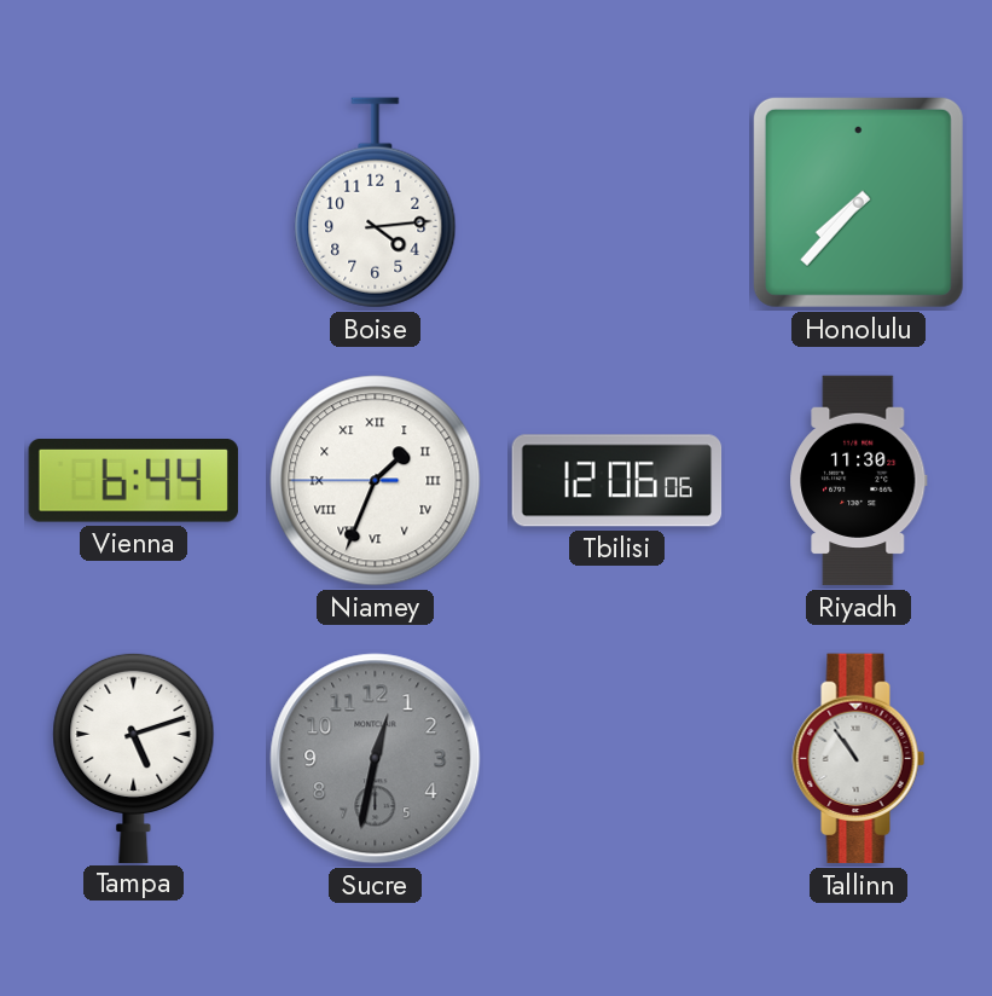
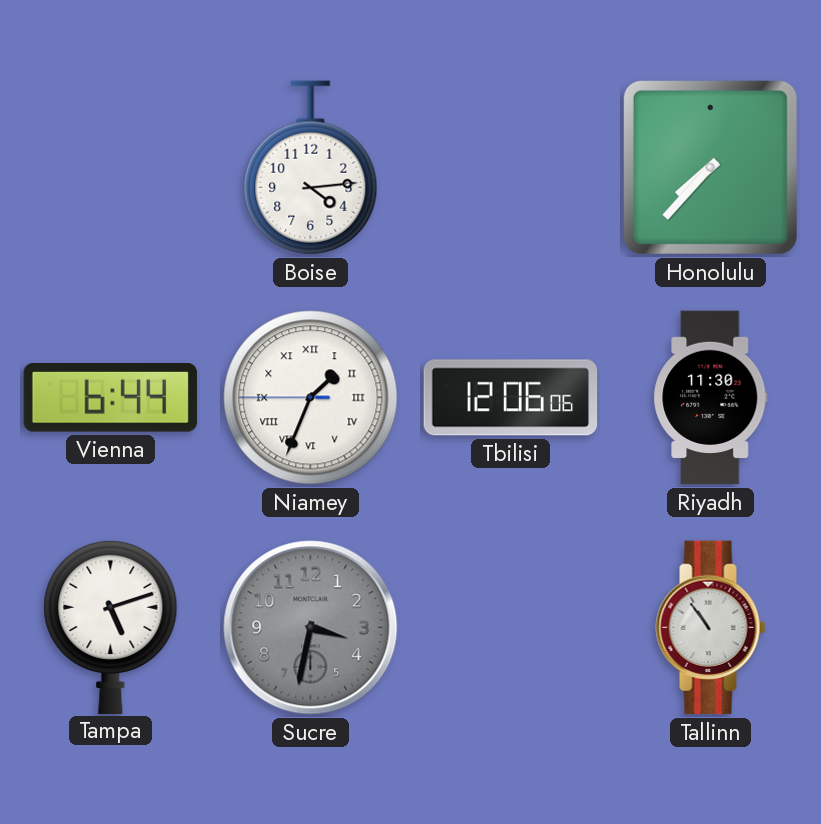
Sucre: 12:32 -> 3:32
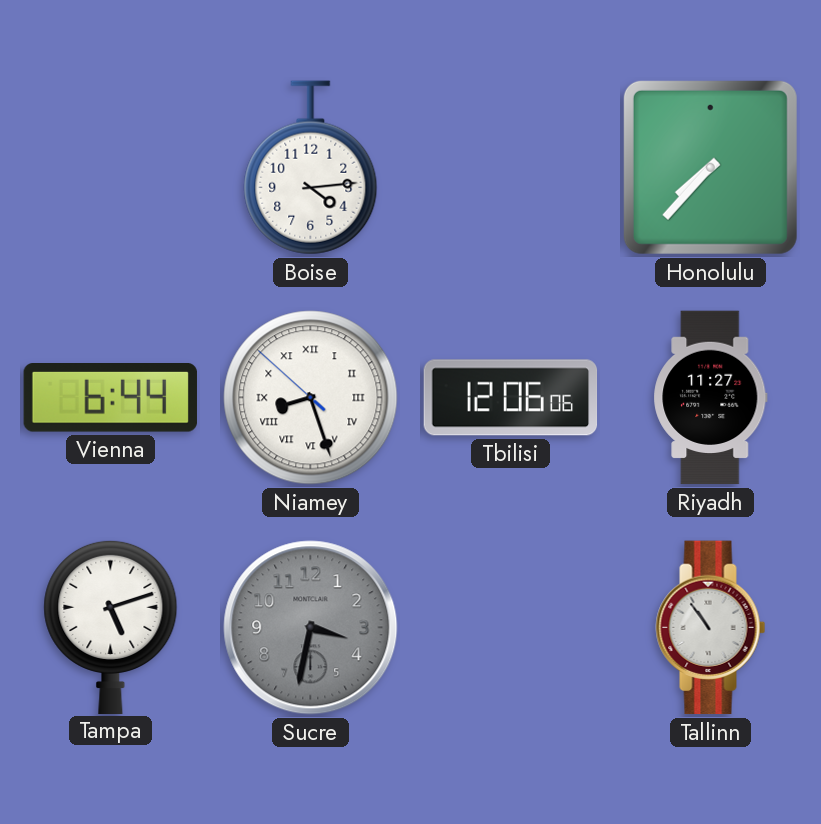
Niamey: 1:33 -> 8:26
Riyadh: 11:30 -> 11:27
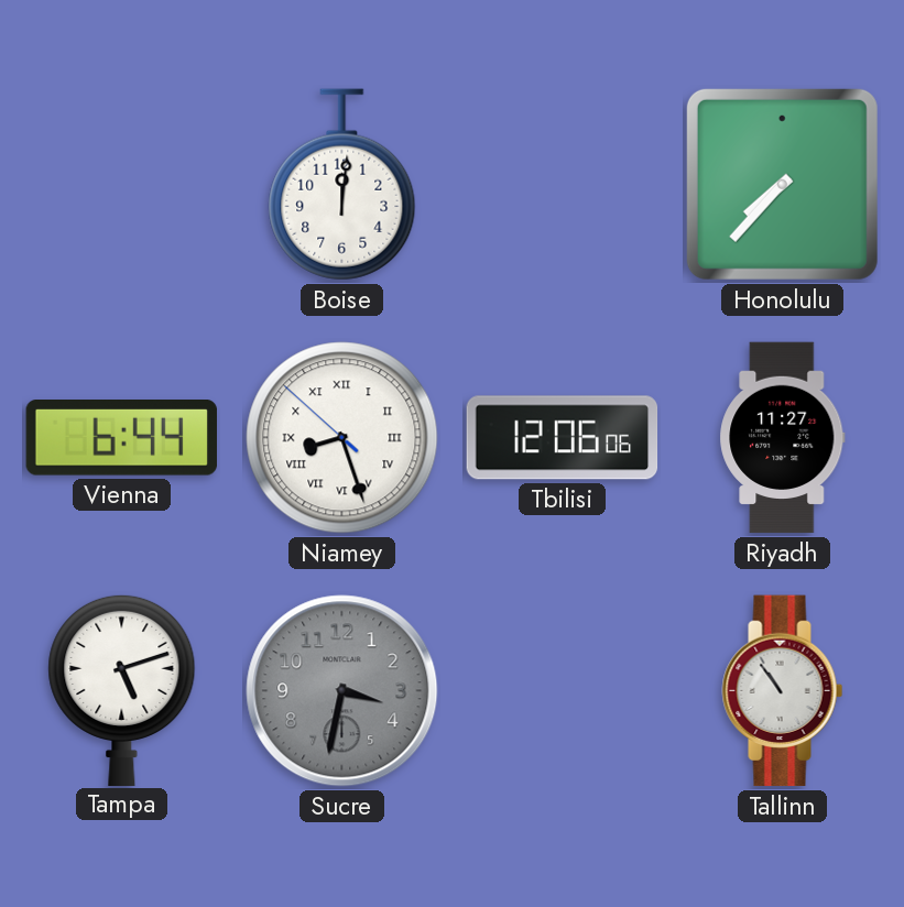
Boise: 4:14 -> 12:01
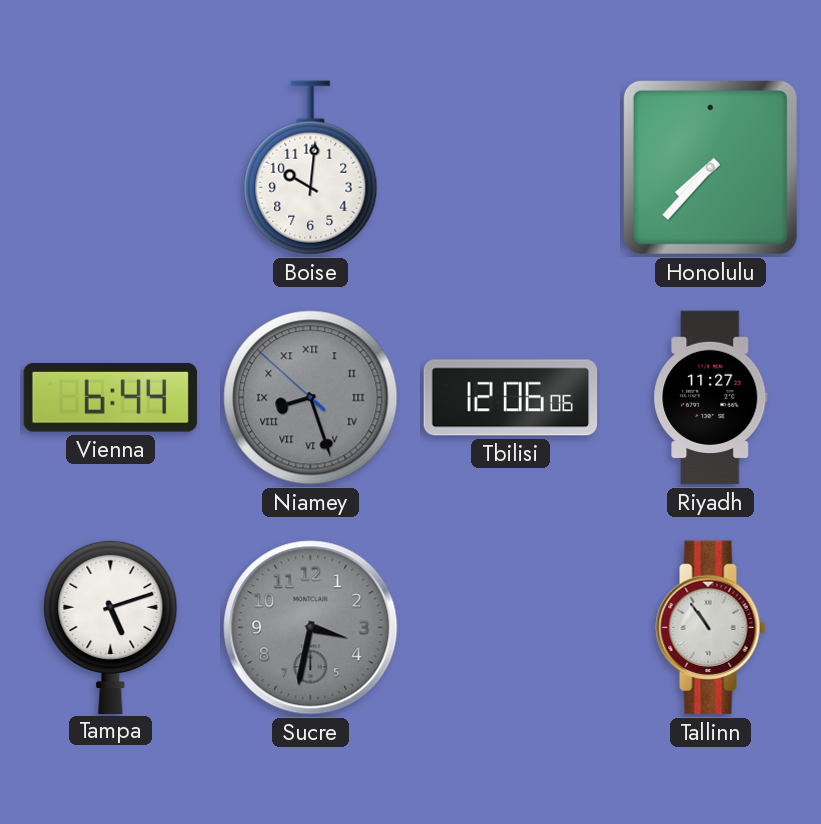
Boise: 12:01 -> 10:01
Niamey dial: white -> grey
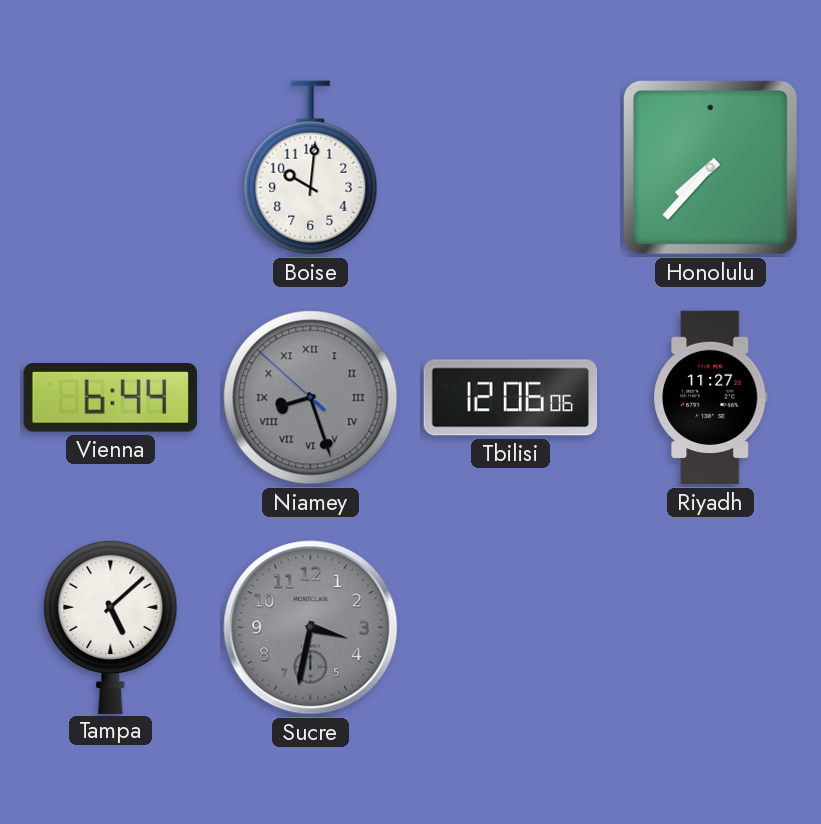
Tampa: 5:12 -> 5:08
Tallinn: 10:54 -> none
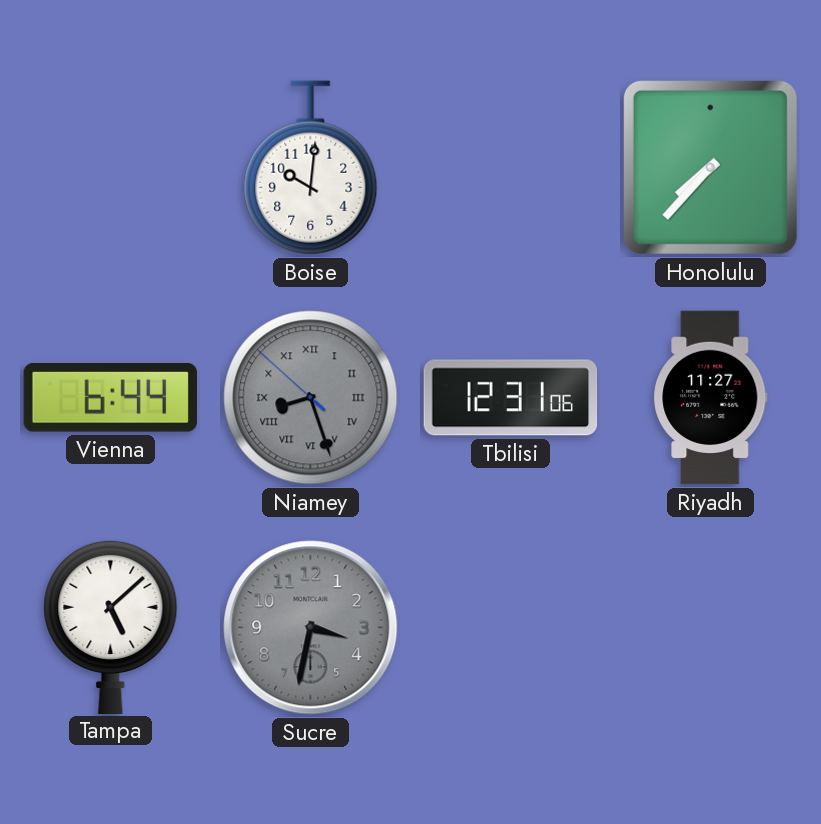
Tbilisi: 12:06 -> 12:31
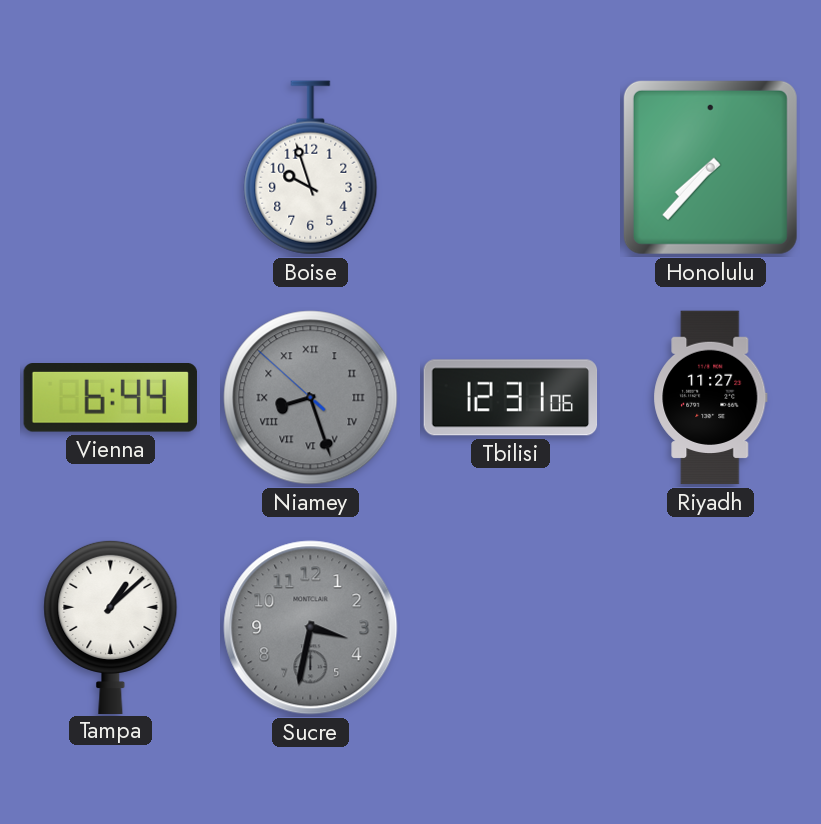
Boise: 10:01 -> 9:57
Tampa: 5:08 -> 1:08
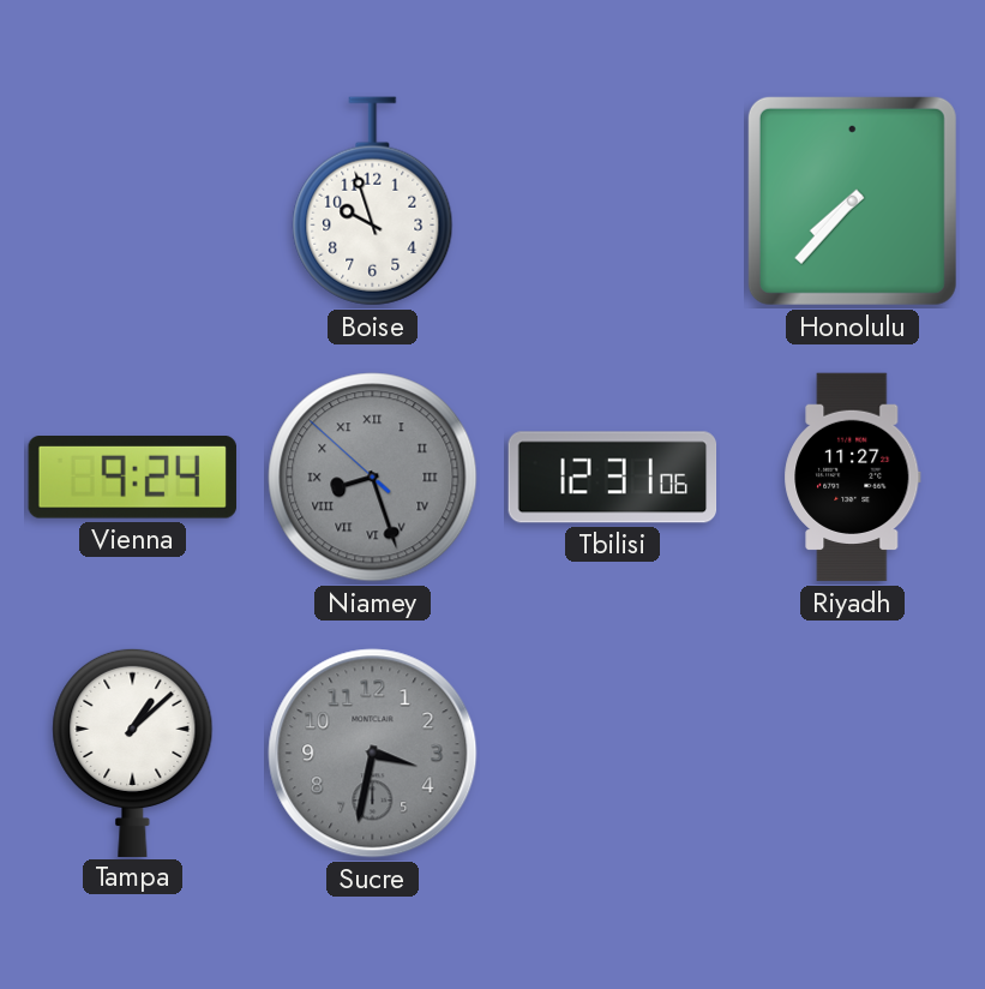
Vienna: 6:44 -> 9:24
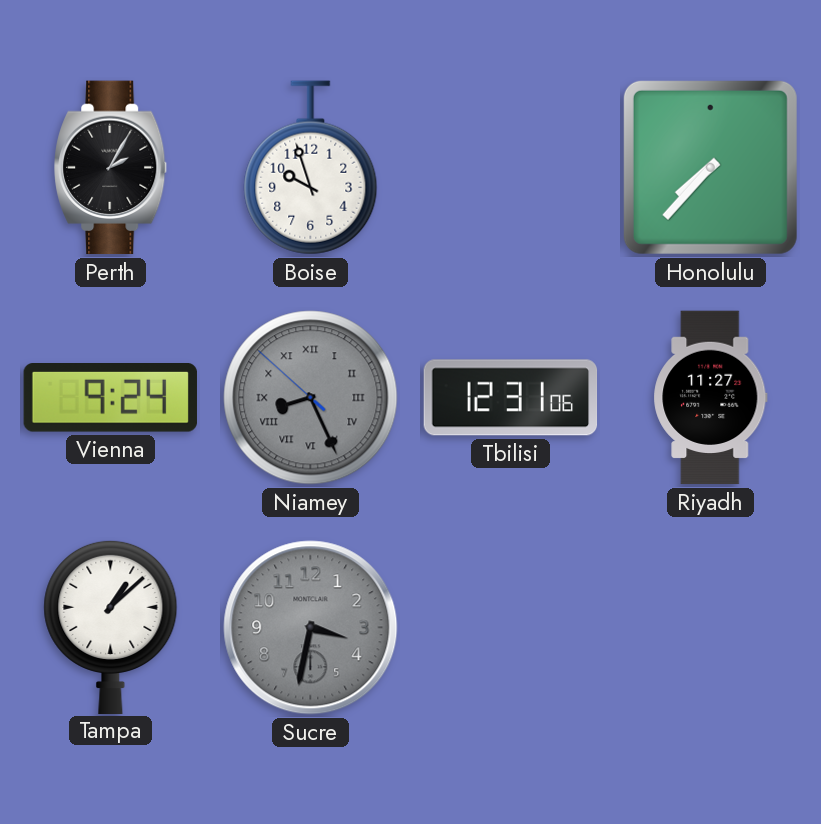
Perth: none -> 2:05
Niamey: 8:26 -> 8:25
